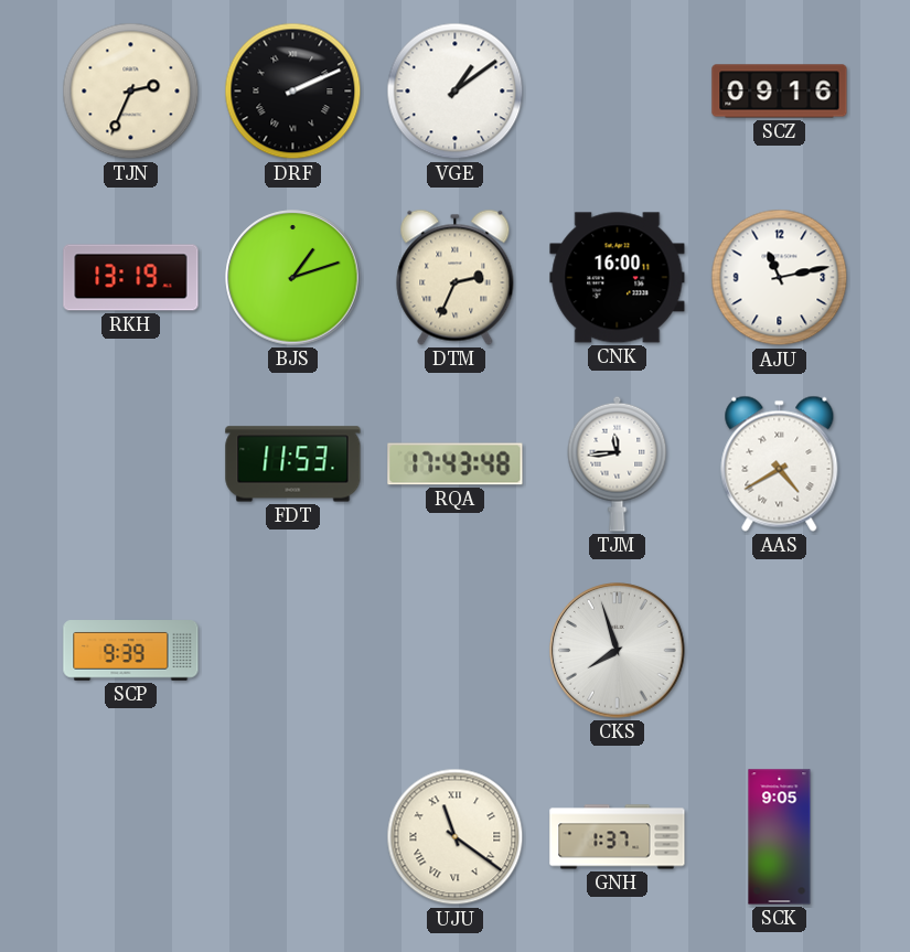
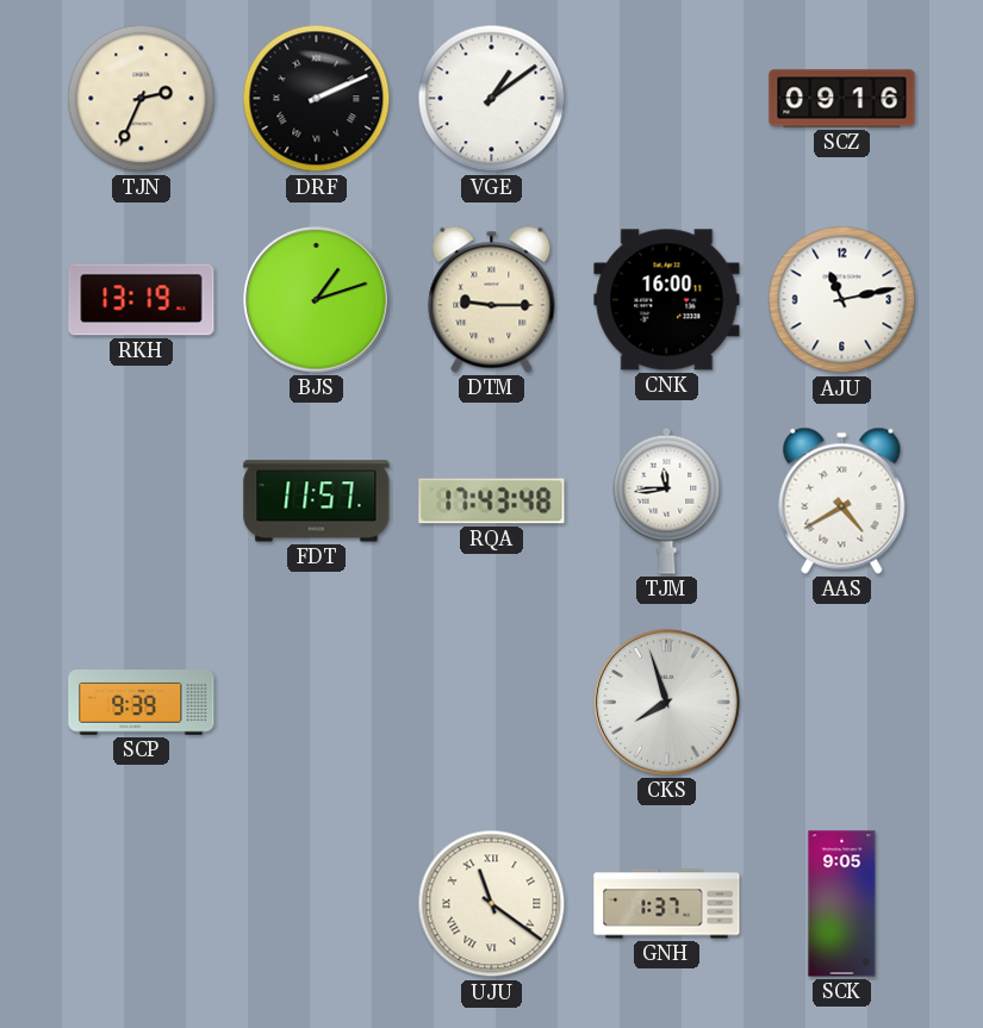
DTM: 2:34 -> 9:15
FDT: 11:53 -> 11:57
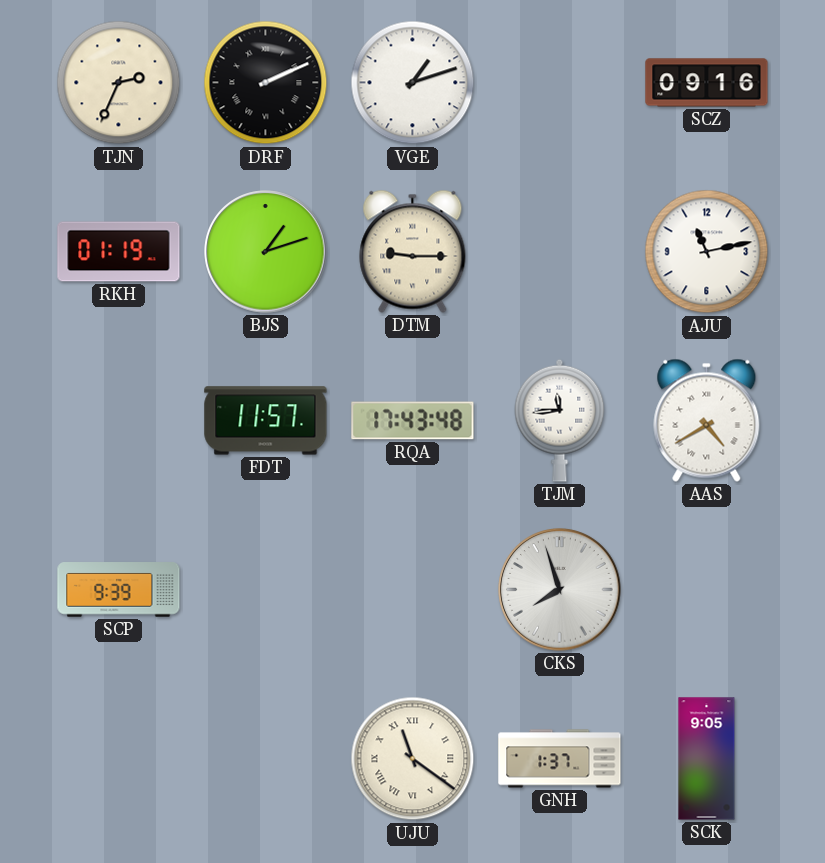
VGE: 1:09 -> 1:12
RKH: 13:19 -> 01:19
CNK: 16:00 -> none
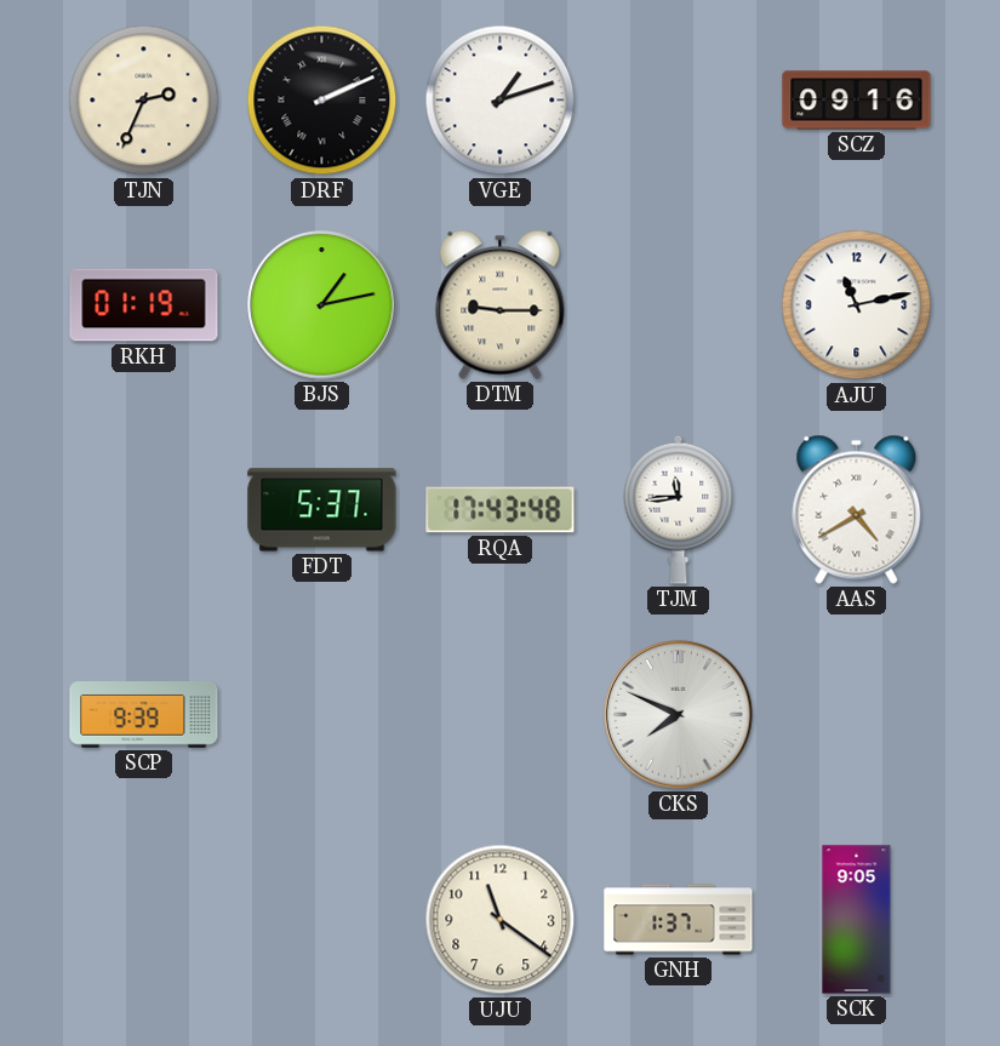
BJS: 1:12 -> 1:13
FDT: 11:57 -> 5:37
CKS: 7:57 -> 7:49
UJU numerals: Roman -> Arabic
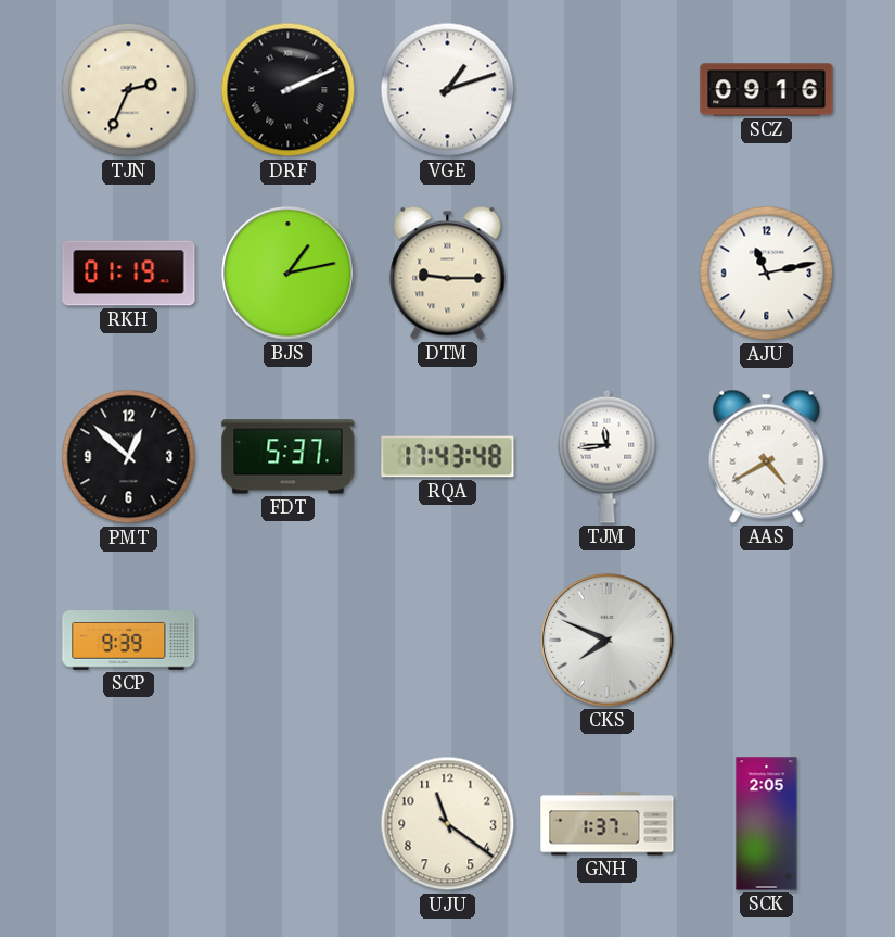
PMT: none -> 12:52
SCK: 9:05 -> 2:05
